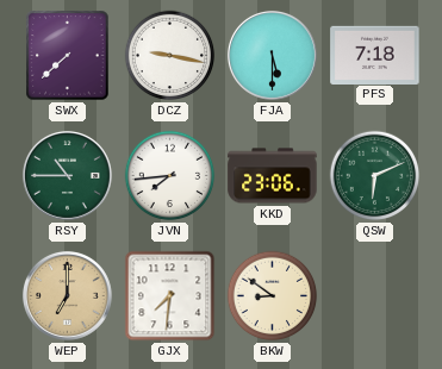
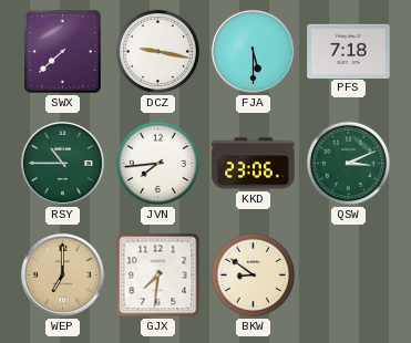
QSW: 6:11 -> 3:11
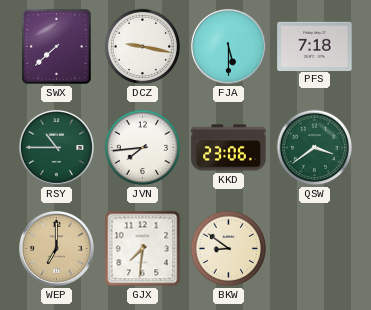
QSW: 3:11 -> 3:39
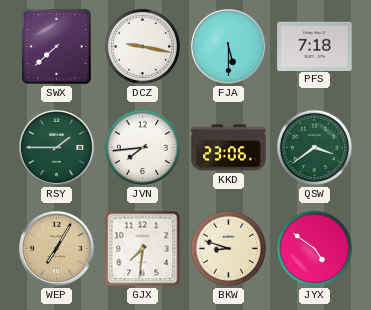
RSY: 10:45 -> 1:45
WEP: 7:00 -> 7:05
BKW: 8:51 -> 8:48
JYX: none -> 4:51
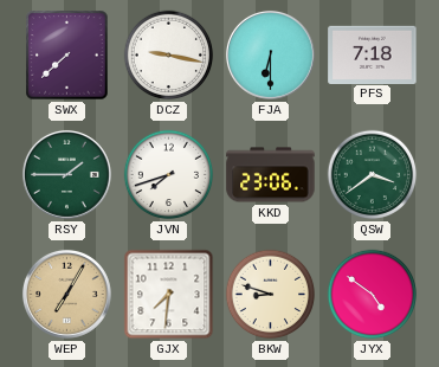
FJA: 5:30 -> 6:30
JVN: 7:44 -> 7:42
